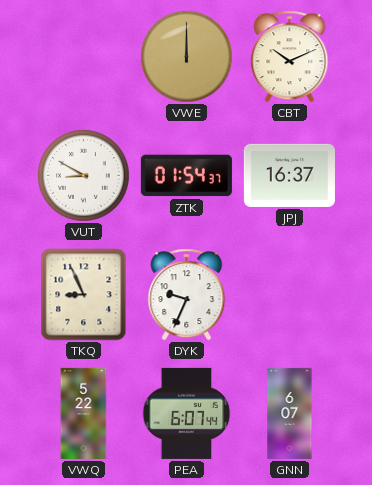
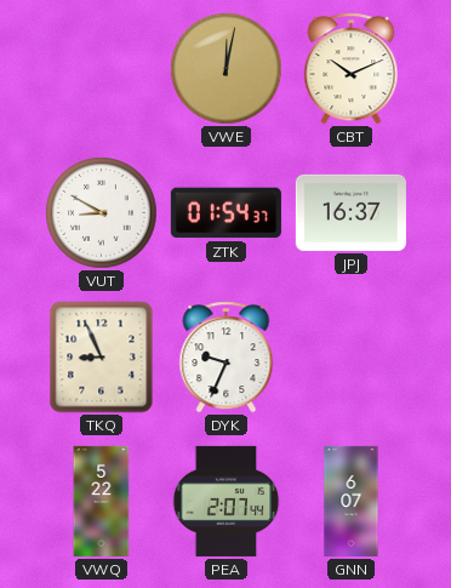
VWE: 12:00 -> 12:02
PEA: 6:07 -> 2:07
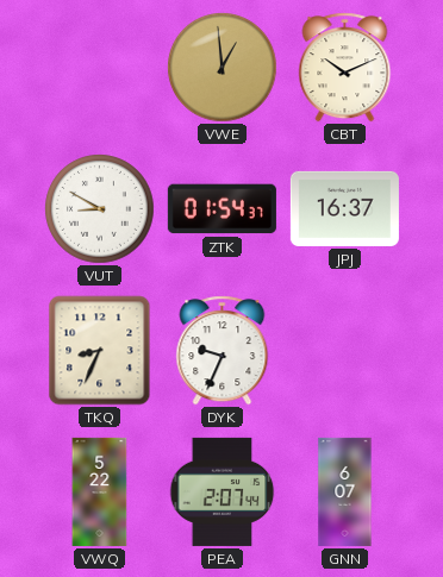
VWE: 12:02 -> 12:59
TKQ: 8:56 -> 8:34
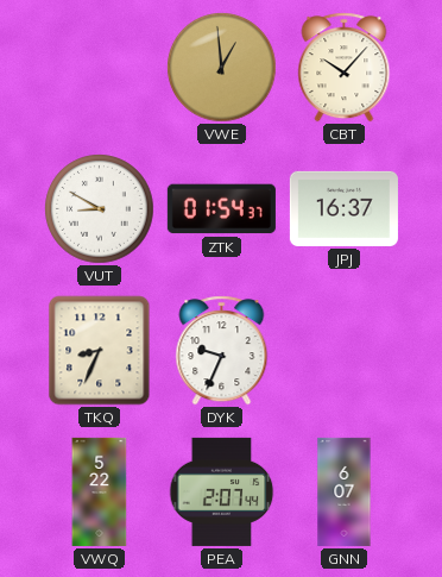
CBT: 10:11 -> 10:07
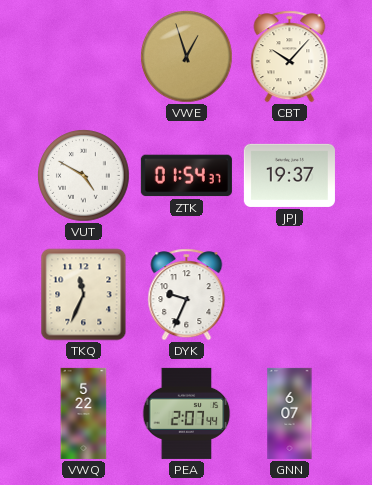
VWE: 12:59 -> 12:57
VUT: 8:50 -> 4:50
JPJ: 16:37 -> 19:37
TKQ: 8:34 -> 11:34
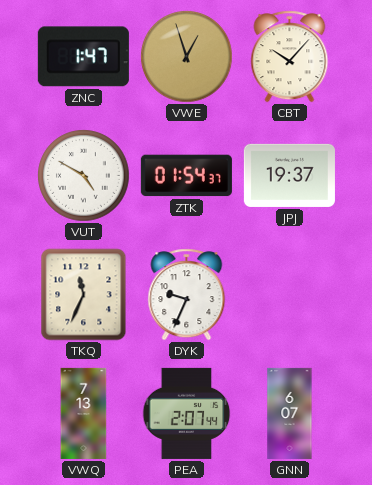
ZNC: none -> 1:47
VWQ: 5:22 -> 7:13
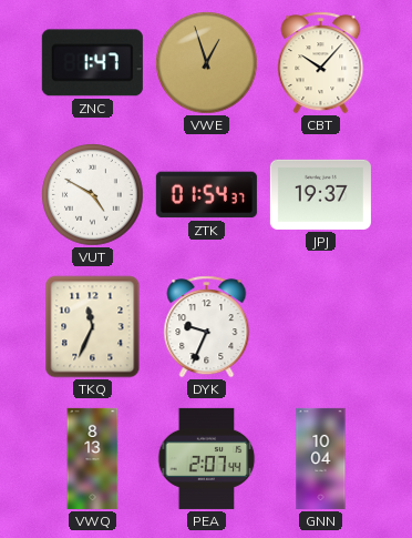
VWQ: 7:13 -> 8:13
GNN: 6:07 -> 10:04
